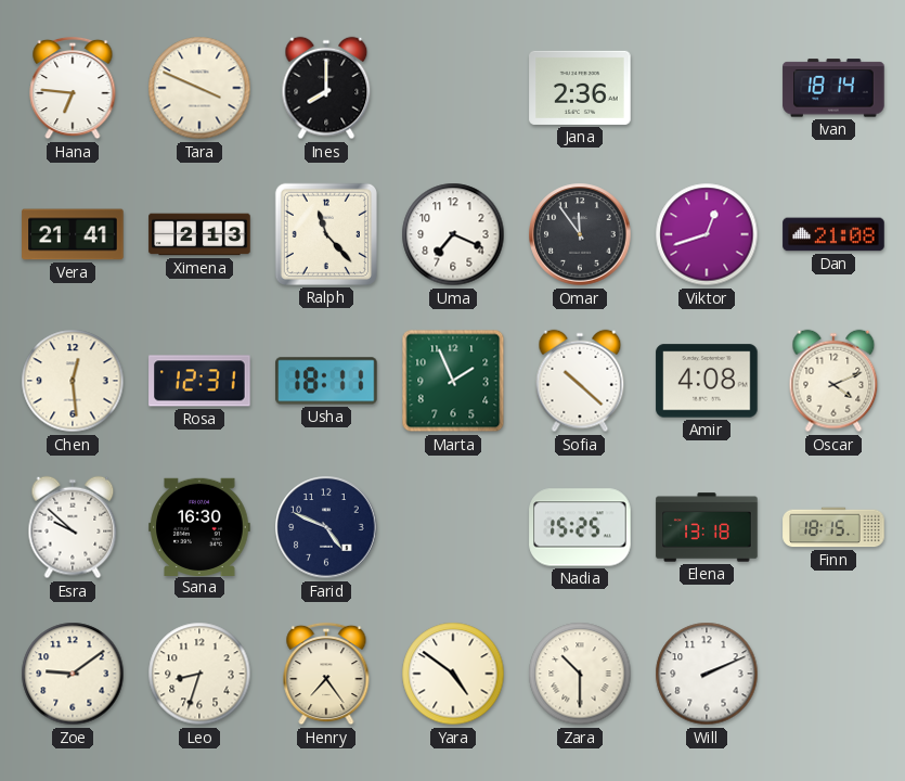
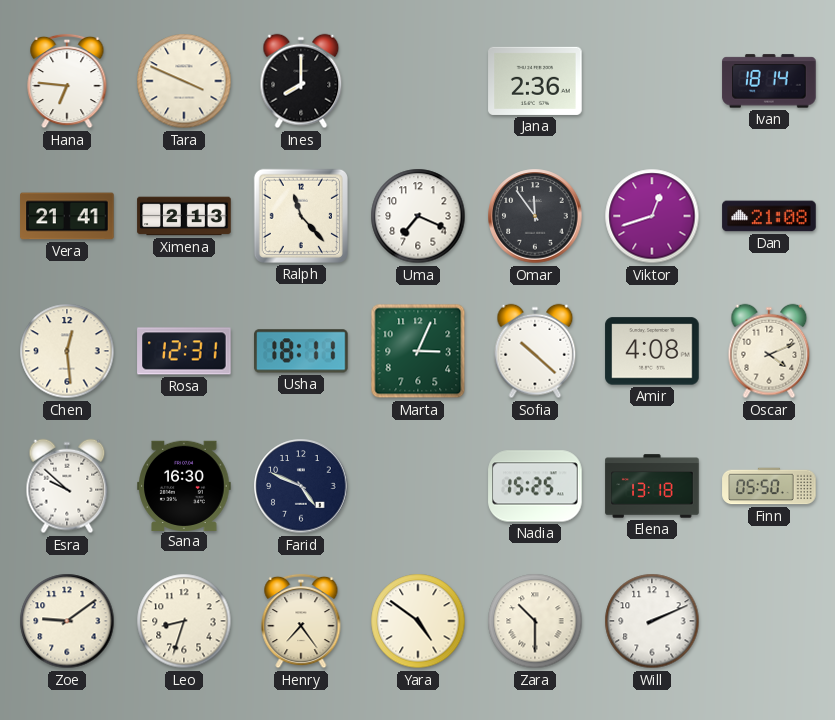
Marta: 1:56 -> 3:04
Finn: 18:15 -> 05:50
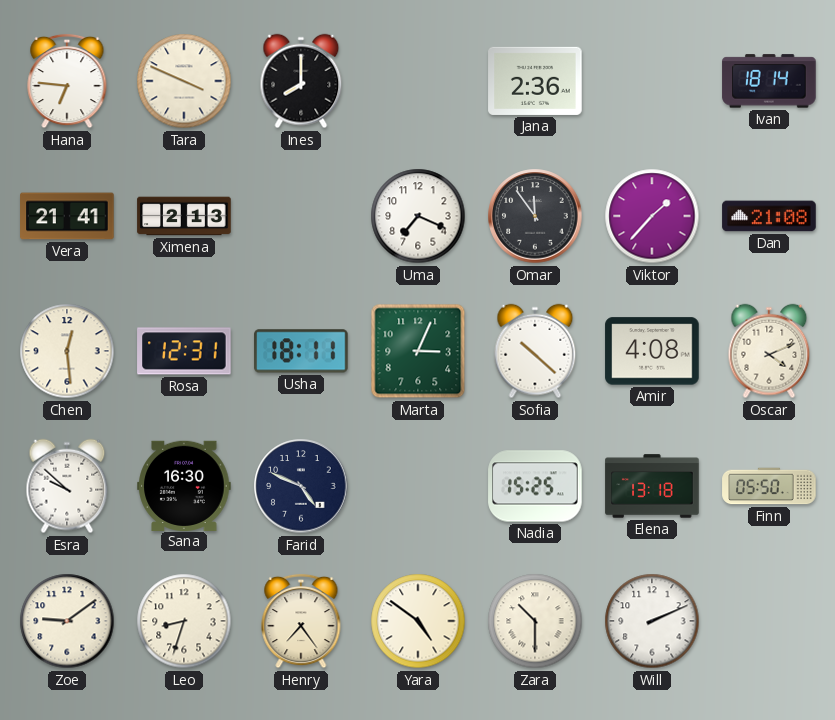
Ralph: 11:23 -> none
Viktor: 12:42 -> 1:37
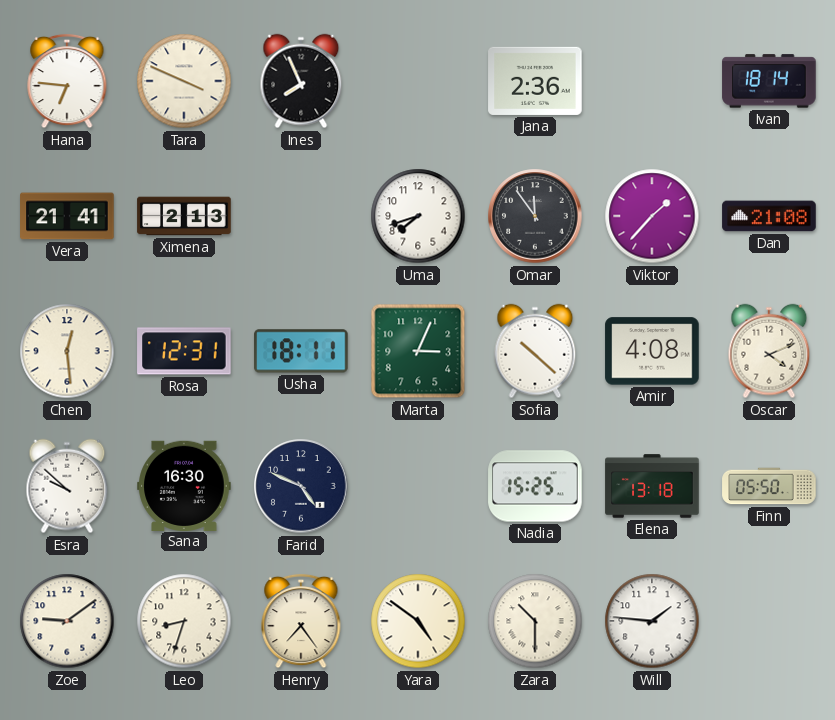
Ines: 8:00 -> 7:56
Uma: 7:19 -> 7:42
Will: 2:11 -> 1:46
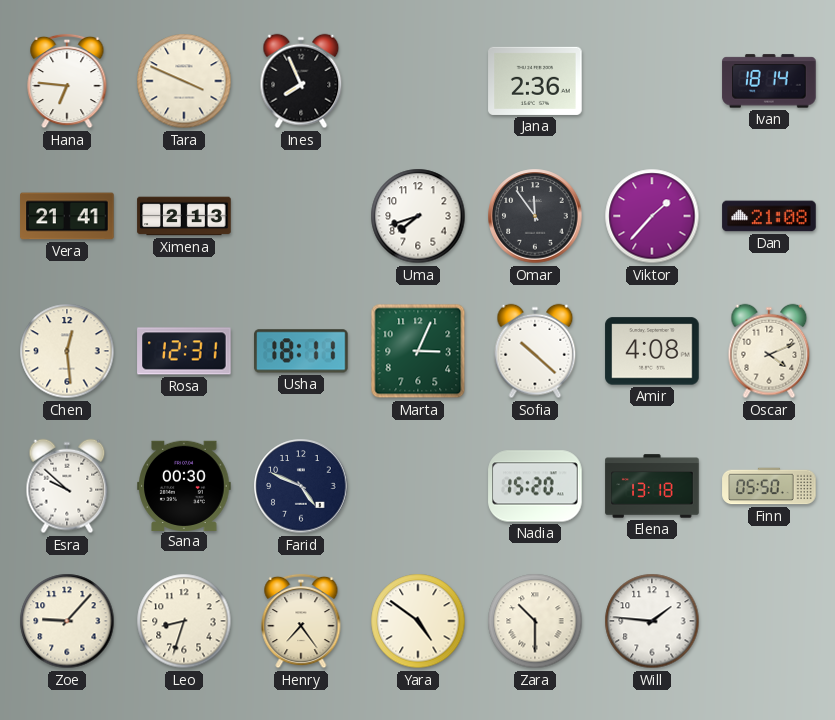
Sana: 16:30 -> 00:30
Nadia: 15:25 -> 15:20
Zoe: 9:09 -> 9:07
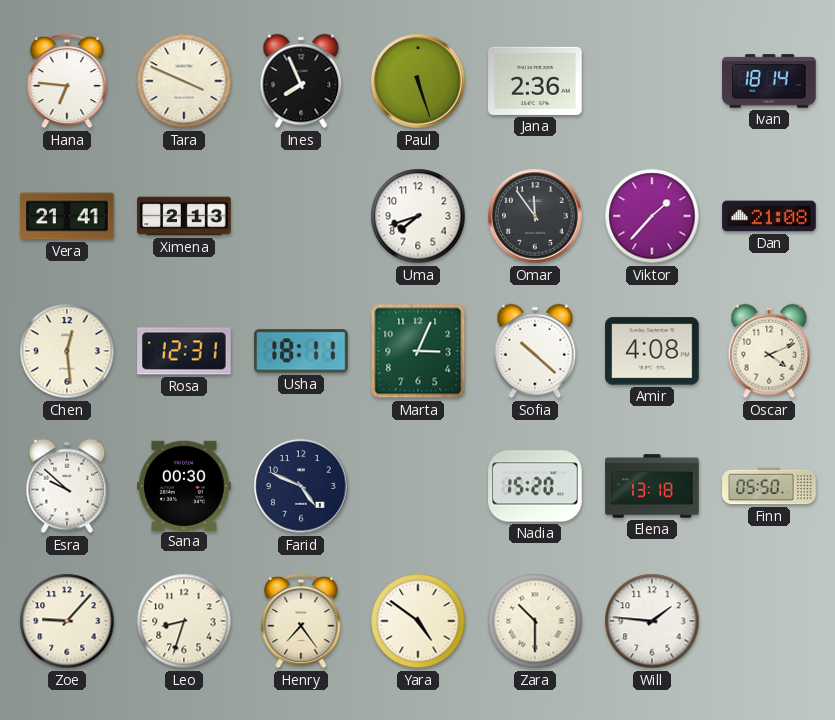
Paul: none -> 5:27
